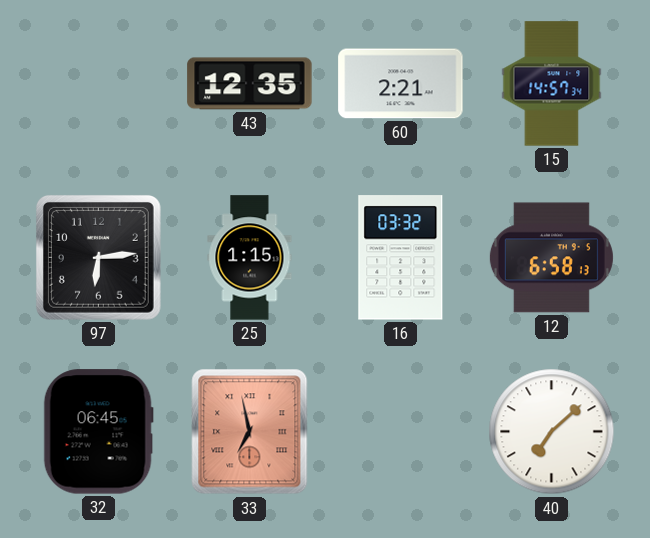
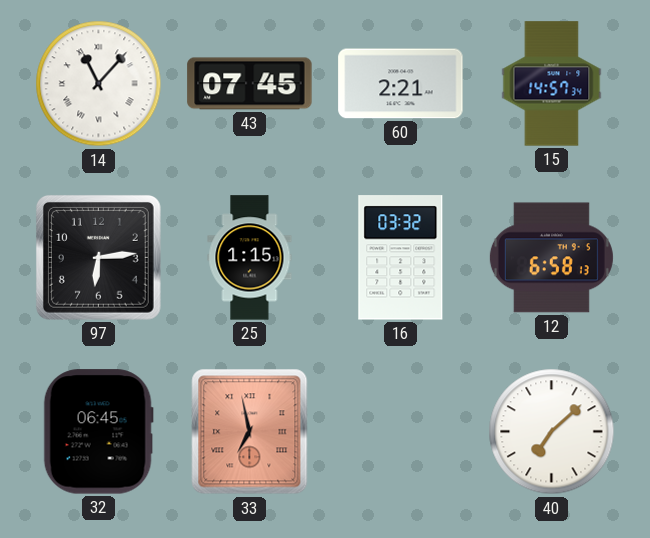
14: none -> 11:07
43: 12:35 -> 07:45
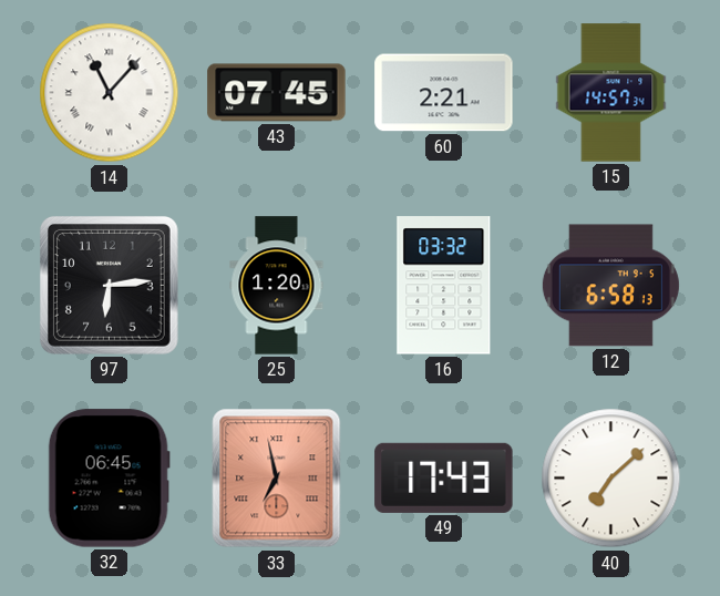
25: 1:15 -> 1:20
49: none -> 17:43
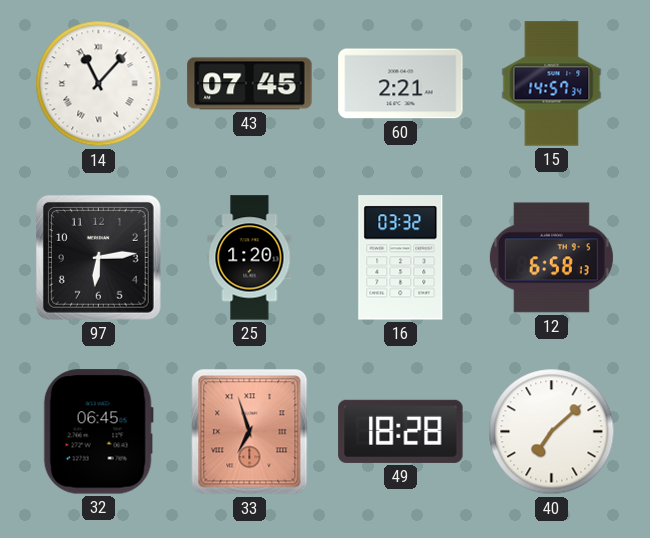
33: 6:58 -> 6:57
49: 17:43 -> 18:28
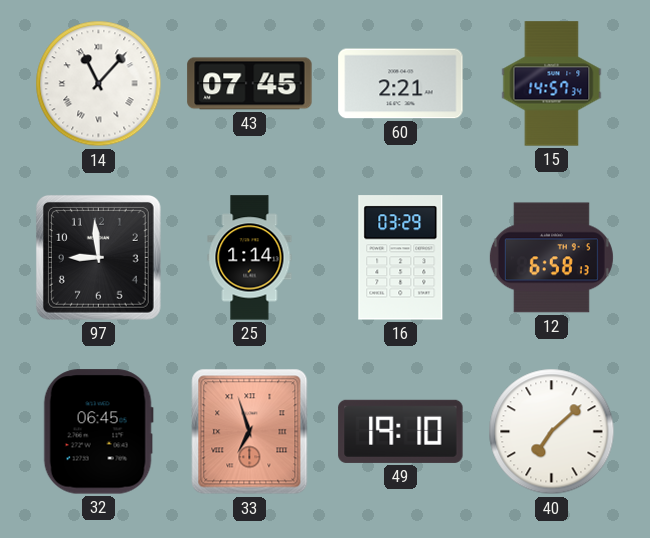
97: 6:14 -> 8:59
25: 1:20 -> 1:14
16: 03:32 -> 03:29
49: 18:28 -> 19:10
